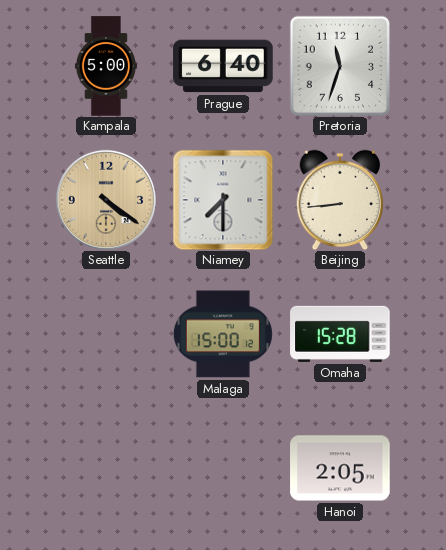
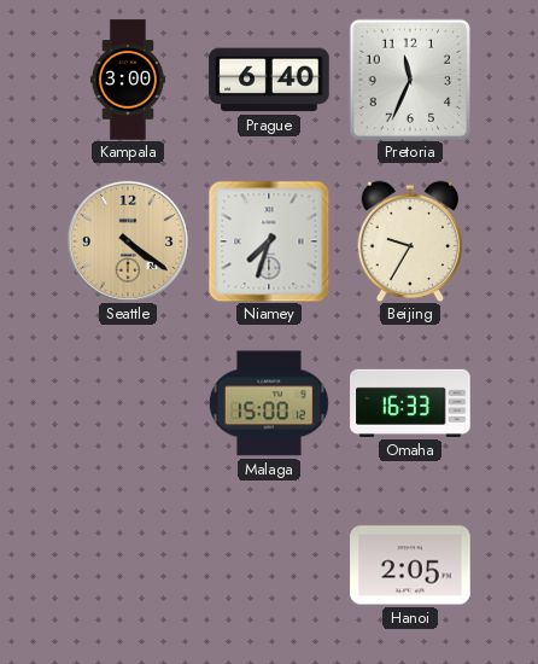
Kampala: 5:00 -> 3:00
Pretoria: 11:33 -> 11:34
Niamey: 7:30 -> 7:33
Beijing: 8:44 -> 9:35
Omaha: 15:28 -> 16:33
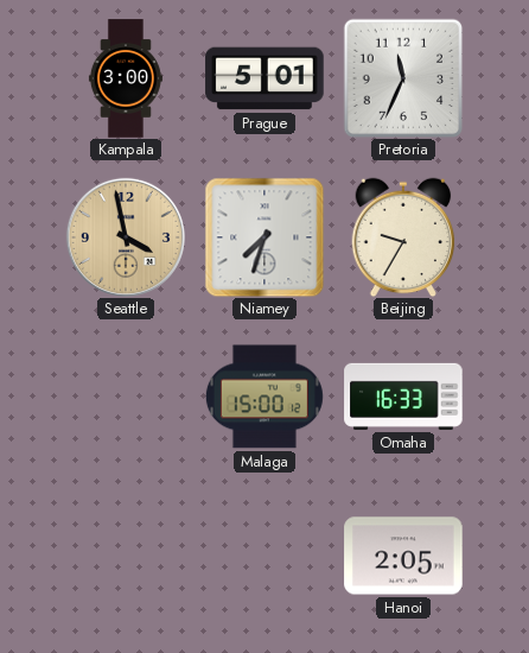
Prague: 6:40 -> 5:01
Seattle: 4:21 -> 3:58
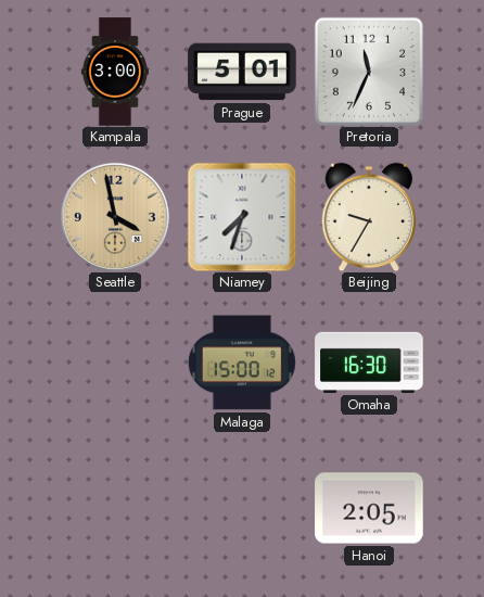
Omaha: 16:33 -> 16:30
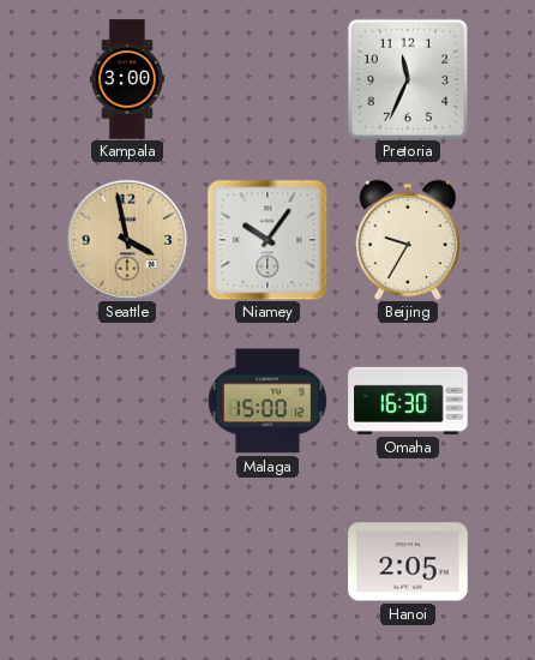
Prague: 5:01 -> none
Niamey: 7:33 -> 10:06
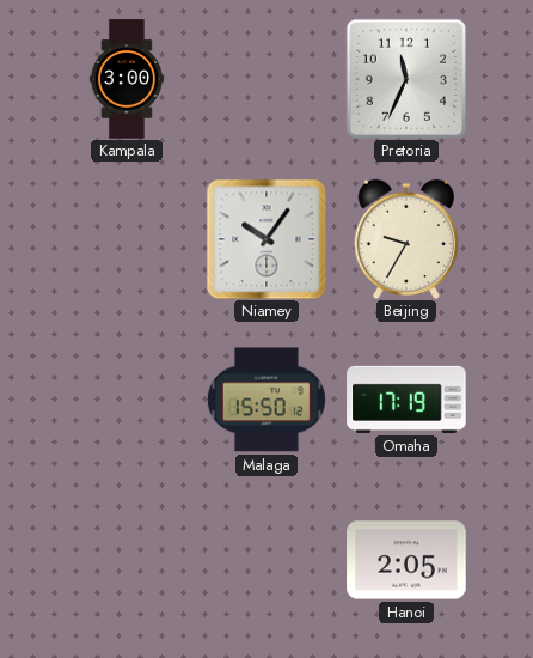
Seattle: 3:58 -> none
Malaga: 15:00 -> 15:50
Omaha: 16:30 -> 17:19
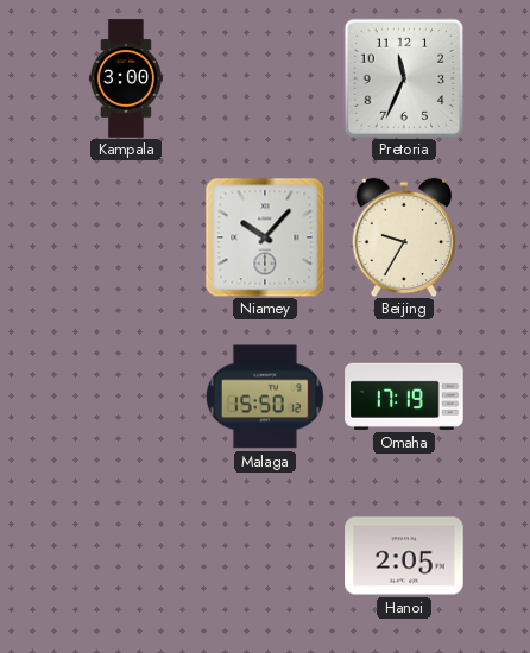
Niamey: 10:06 -> 10:07
